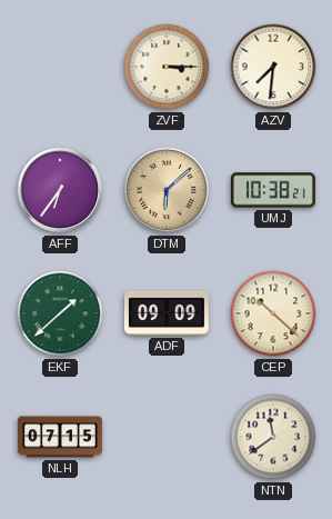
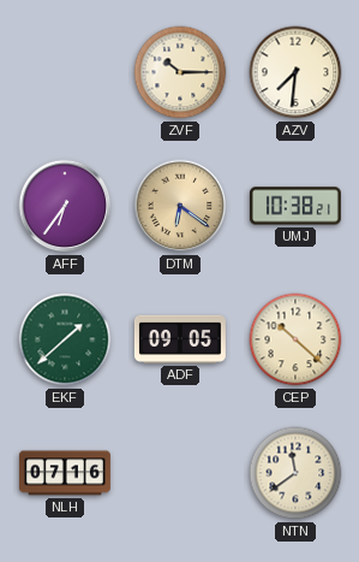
ZVF: 3:15 -> 10:15
DTM: 6:08 -> 6:21
ADF: 09:09 -> 09:05
NLH: 07:15 -> 07:16
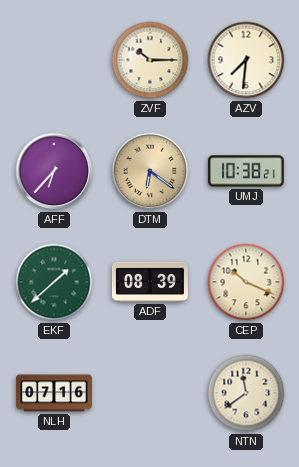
AFF: 6:36 -> 6:37
ADF: 09:05 -> 08:39
CEP: 10:22 -> 10:19
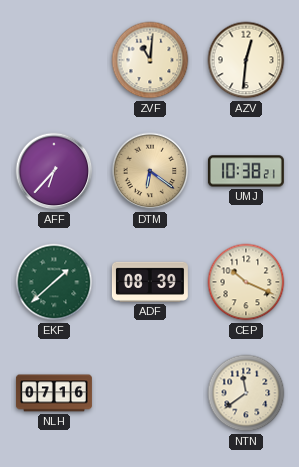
ZVF: 10:15 -> 11:01
AZV: 7:31 -> 12:31
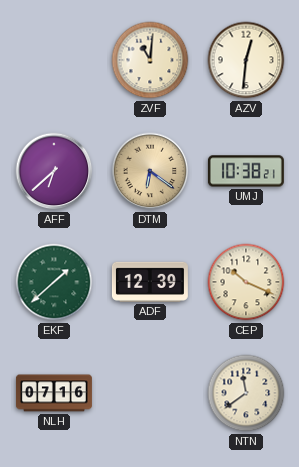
AFF: 6:37 -> 6:38
ADF: 08:39 -> 12:39
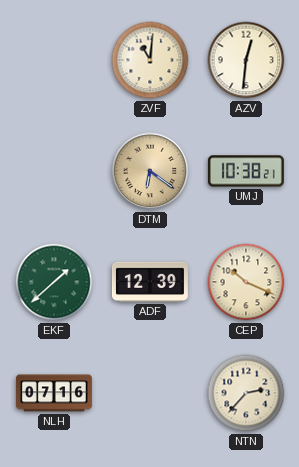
AFF: 6:38 -> none
NTN: 11:39 -> 2:37
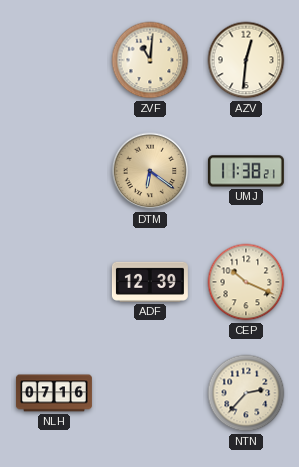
UMJ: 10:38 -> 11:38
EKF: 1:38 -> none
